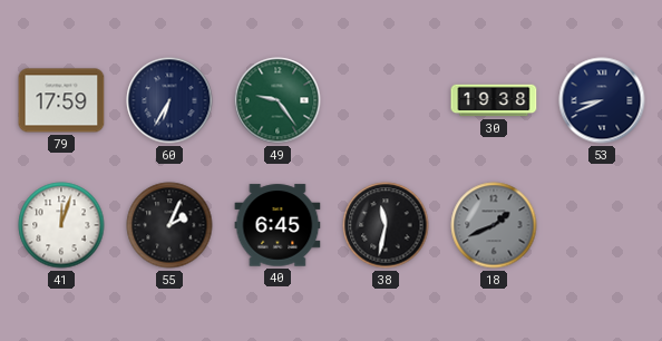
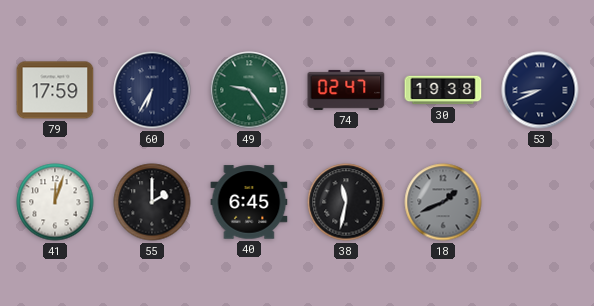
74: none -> 02:47
55: 2:04 -> 2:00
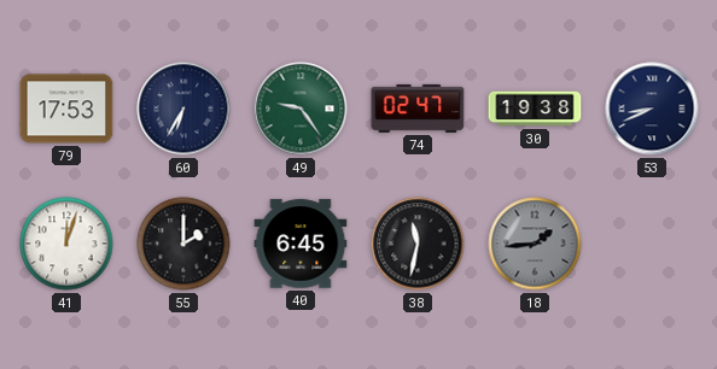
79: 17:59 -> 17:53
18: 1:41 -> 1:44
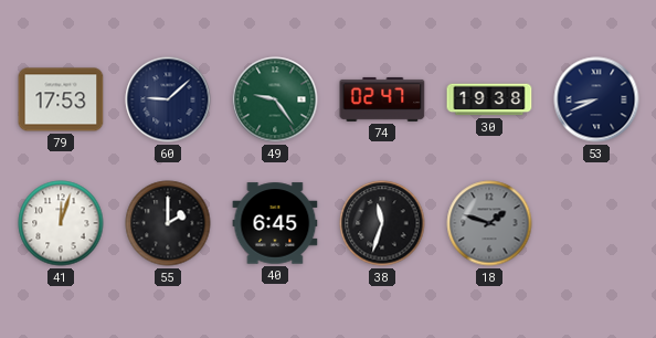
60: 6:35 -> 9:08
38: 11:32 -> 11:33
18: 1:44 -> 1:48
